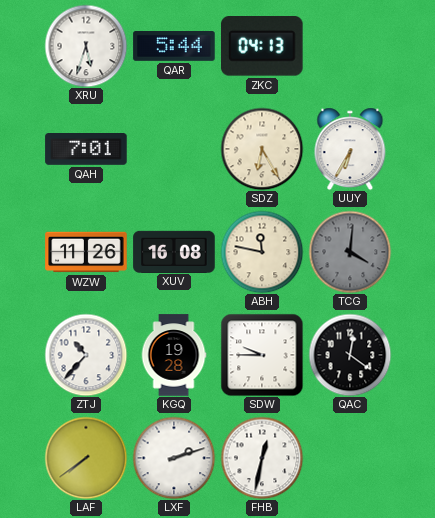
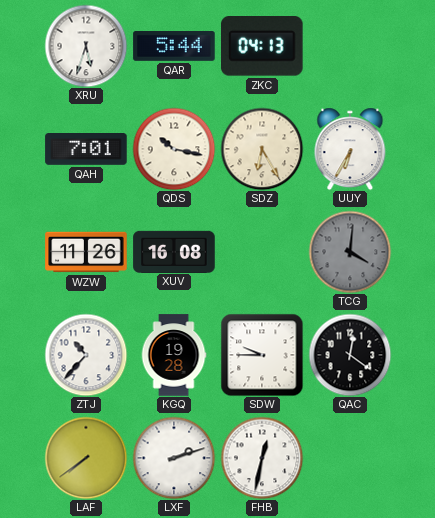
QDS: none -> 10:17
ABH: 11:47 -> none
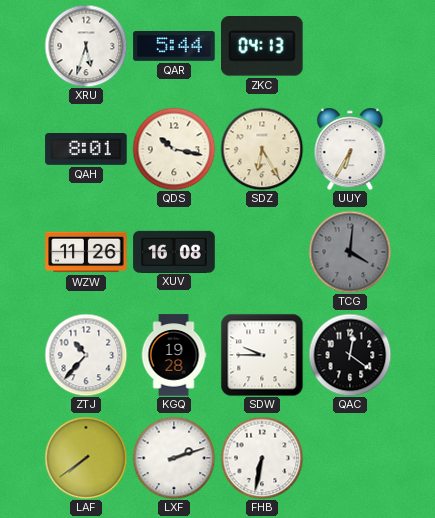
QAH: 7:01 -> 8:01
FHB: 12:32 -> 6:32
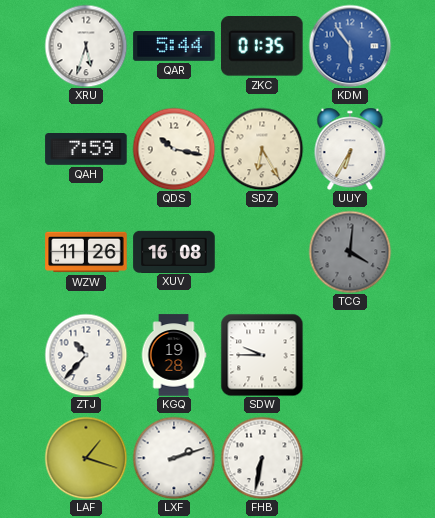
ZKC: 04:13 -> 01:35
KDM: none -> 5:54
QAH: 8:01 -> 7:59
QAC: 12:21 -> none
LAF: 7:39 -> 1:18
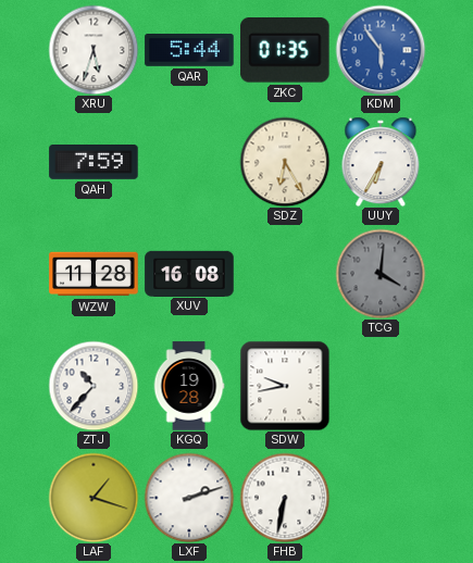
QDS: 10:17 -> none
WZW: 11:26 -> 11:28
SDW: 9:45 -> 9:43
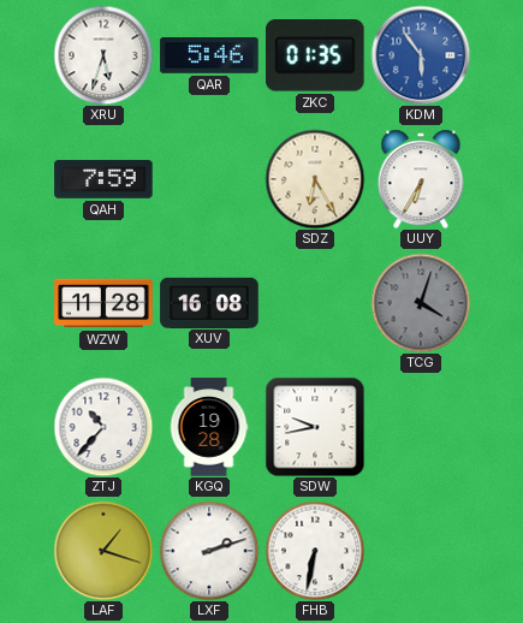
QAR: 5:44 -> 5:46
TCG: 4:01 -> 4:03
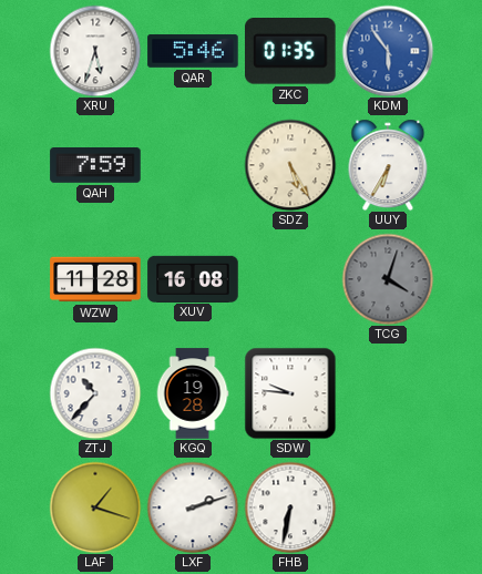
SDZ: 6:25 -> 5:25
SDW: 9:43 -> 9:46
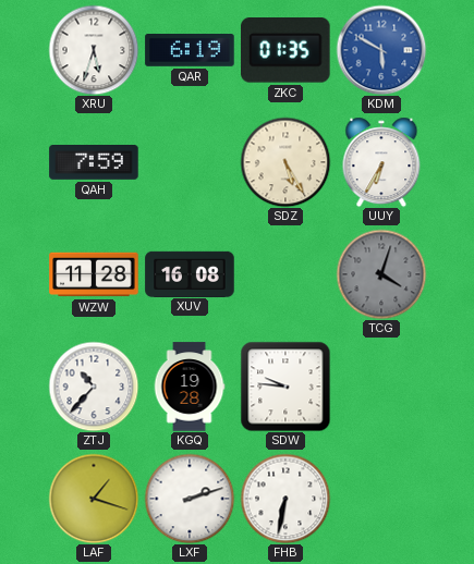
QAR: 5:46 -> 6:19
KDM: 5:54 -> 5:50
